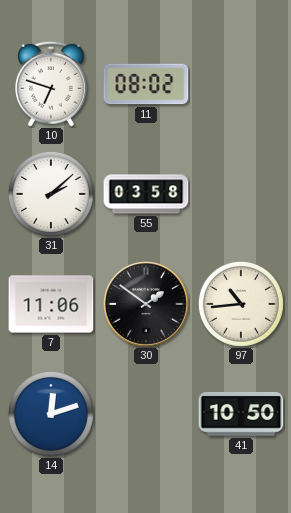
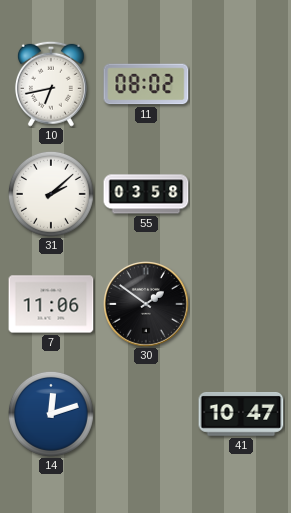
10: 6:48 -> 6:43
97: 10:44 -> none
41: 10:50 -> 10:47
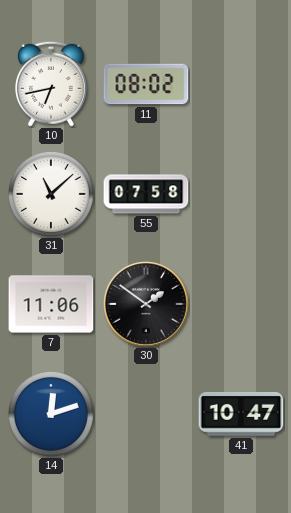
31: 2:08 -> 11:08
55: 03:58 -> 07:58
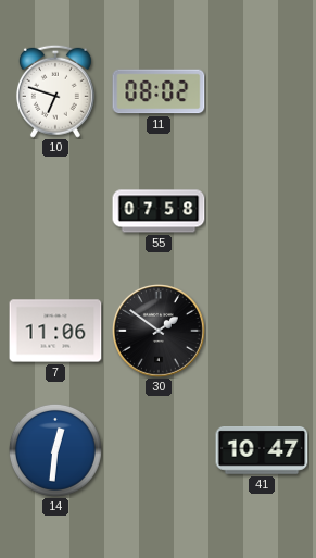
10: 6:43 -> 6:48
31: 11:08 -> none
14: 12:12 -> 12:31
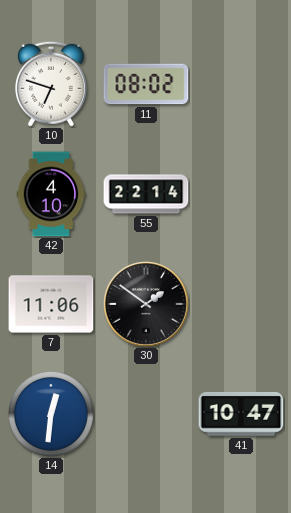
42: none -> 4:10
55: 07:58 -> 22:14
